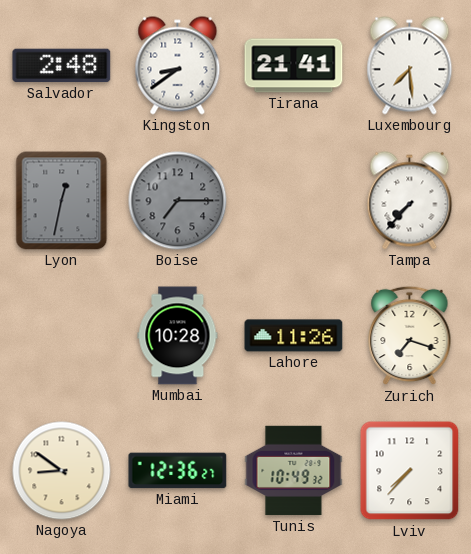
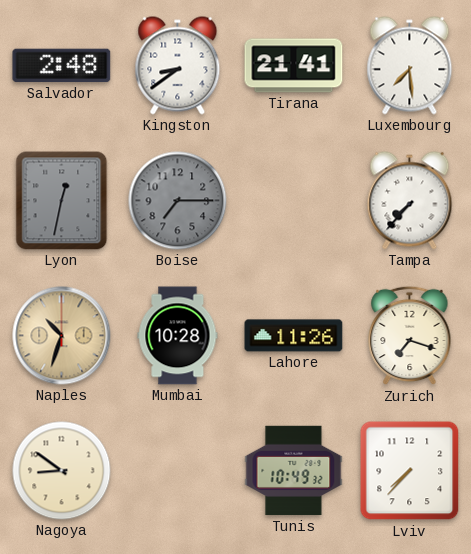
Naples: none -> 10:33
Miami: 12:36 -> none
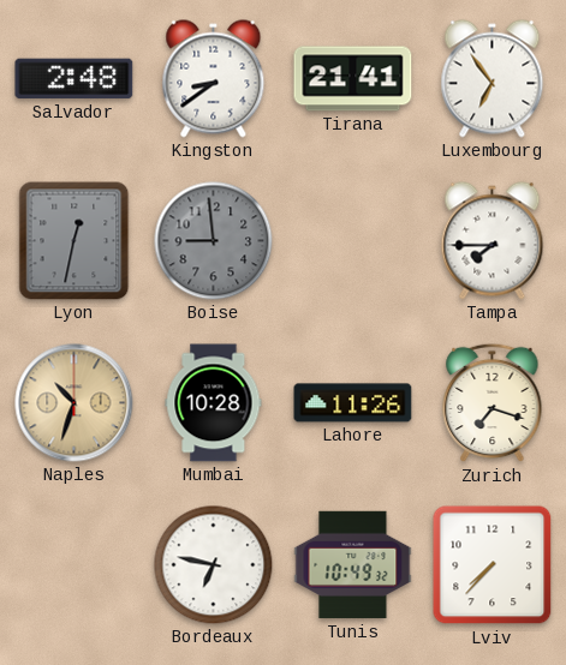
Luxembourg: 7:29 -> 6:54
Boise: 7:15 -> 8:59
Tampa: 7:37 -> 7:45
Nagoya: 8:51 -> none
Bordeaux: none -> 6:47
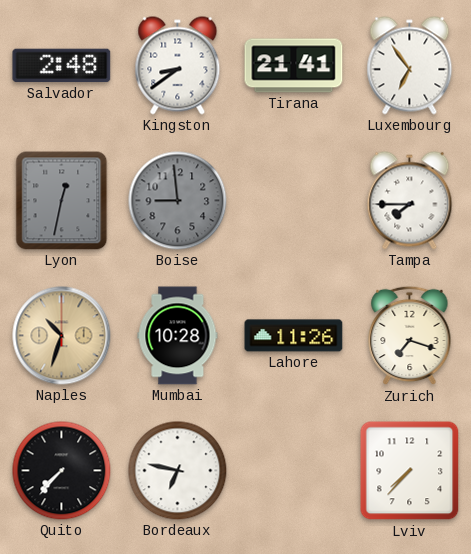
Quito: none -> 7:37
Tunis: 10:49 -> none
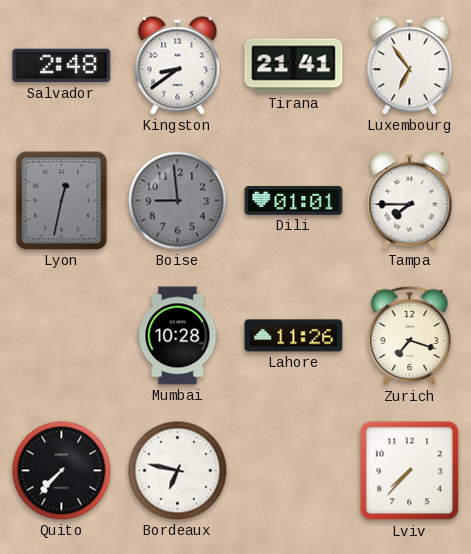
Dili: none -> 01:01
Naples: 10:33 -> none
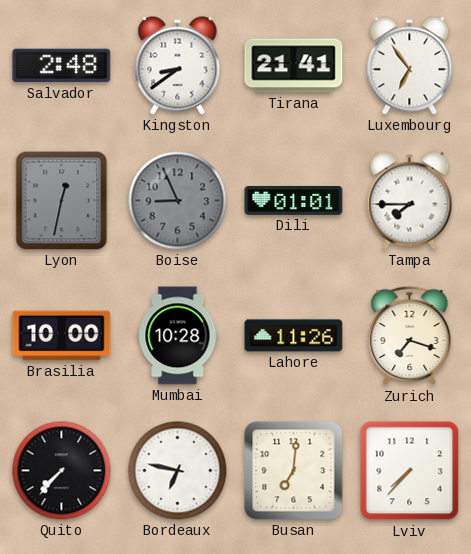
Boise: 8:59 -> 8:56
Brasilia: none -> 10:00
Busan: none -> 7:01
